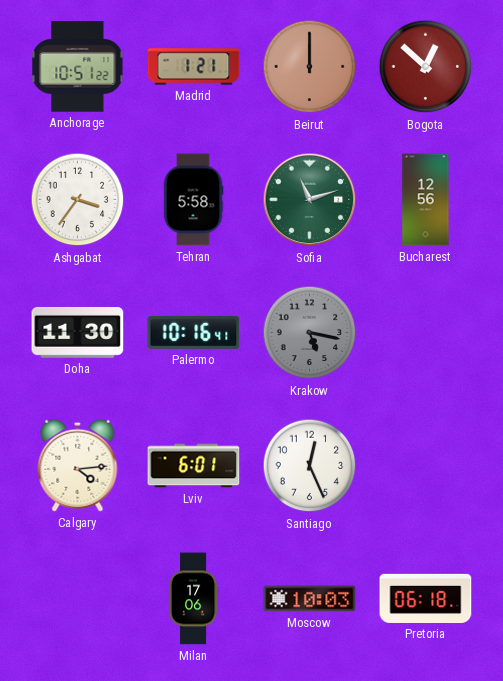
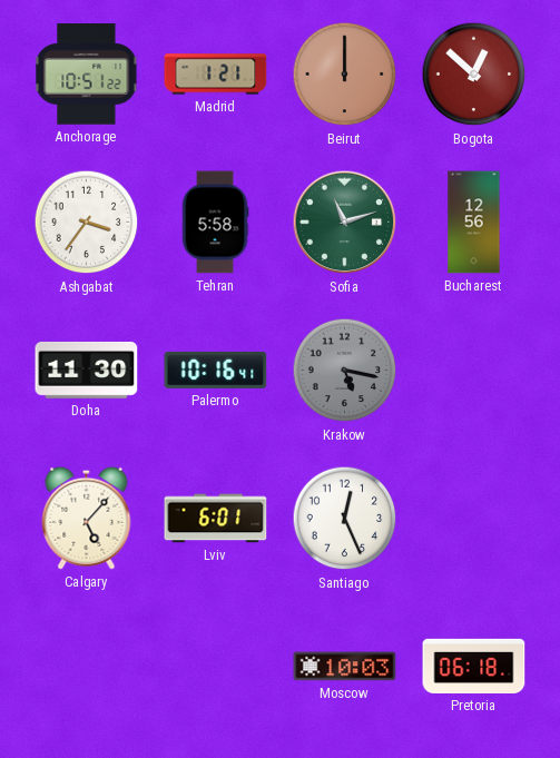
Calgary: 4:14 -> 5:07
Milan: 17:06 -> none
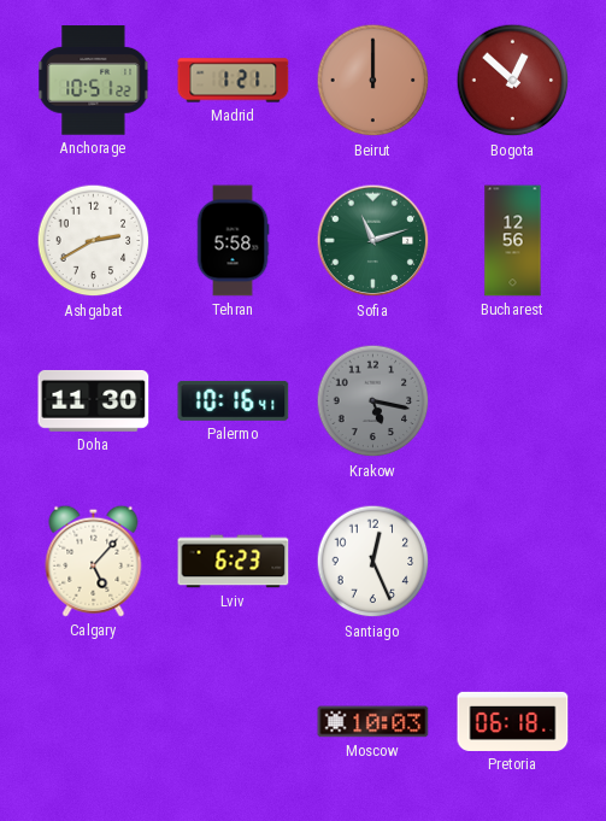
Ashgabat: 3:36 -> 2:40
Lviv: 6:01 -> 6:23
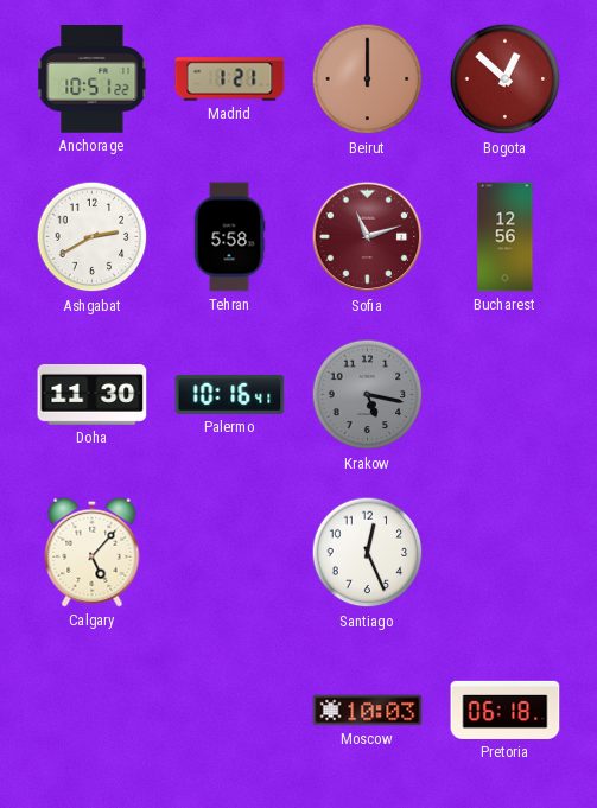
Sofia dial: green -> burgundy
Lviv: 6:23 -> none
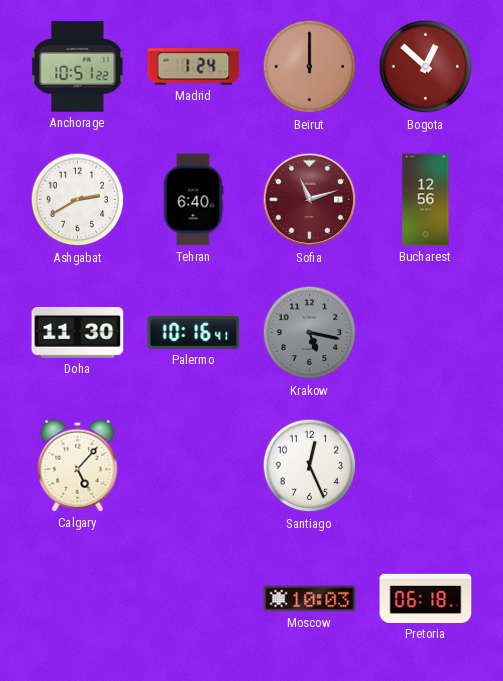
Madrid: 1:21 -> 1:24
Tehran: 5:58 -> 6:40
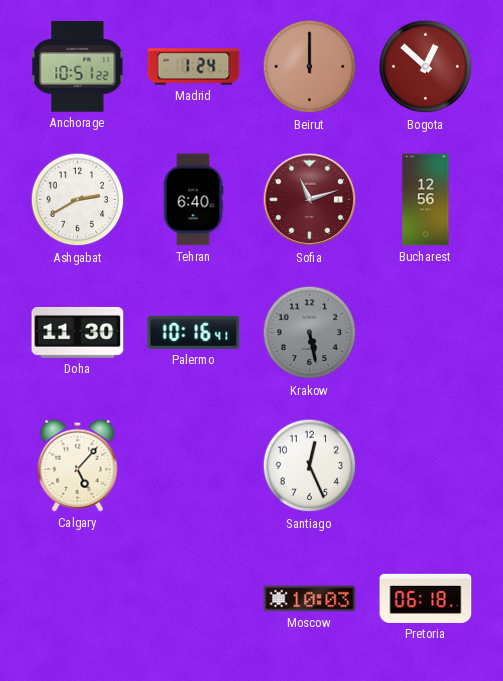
Krakow: 5:17 -> 5:28
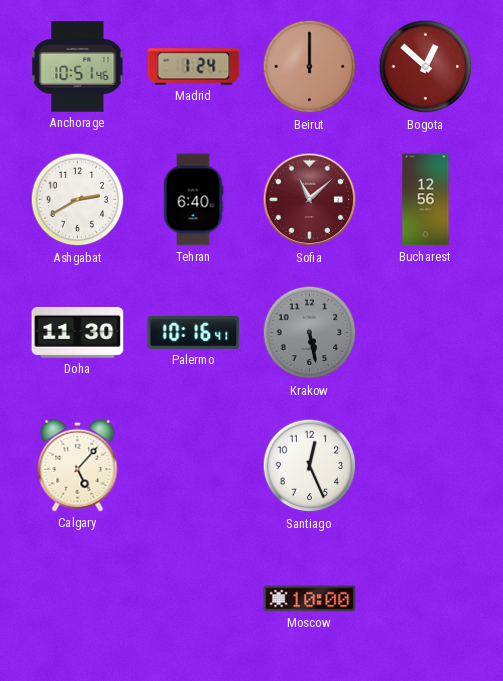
Anchorage: 10:51:22 -> 10:51:46
Sofia: 11:12 -> 11:08
Moscow: 10:03 -> 10:00
Pretoria: 06:18 -> none
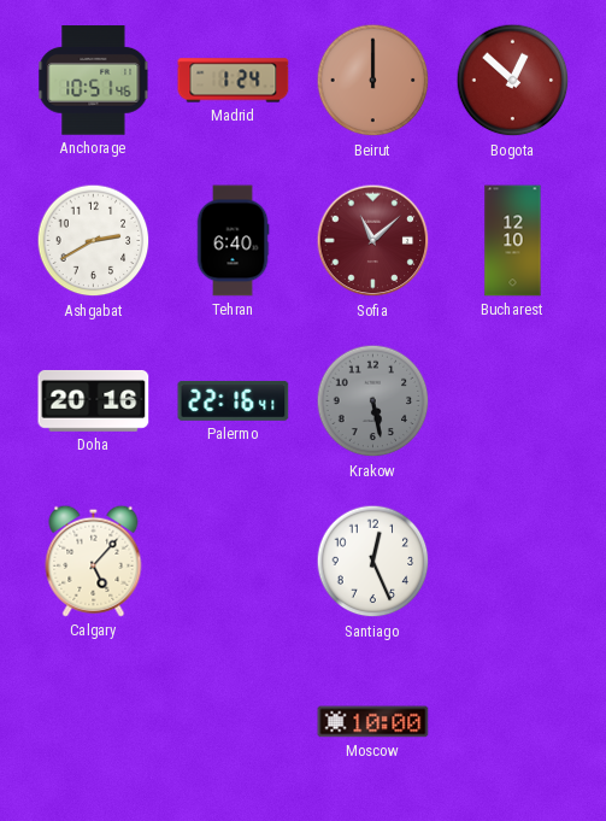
Bucharest: 12:56 -> 12:10
Doha: 11:30 -> 20:16
Palermo: 10:16 -> 22:16
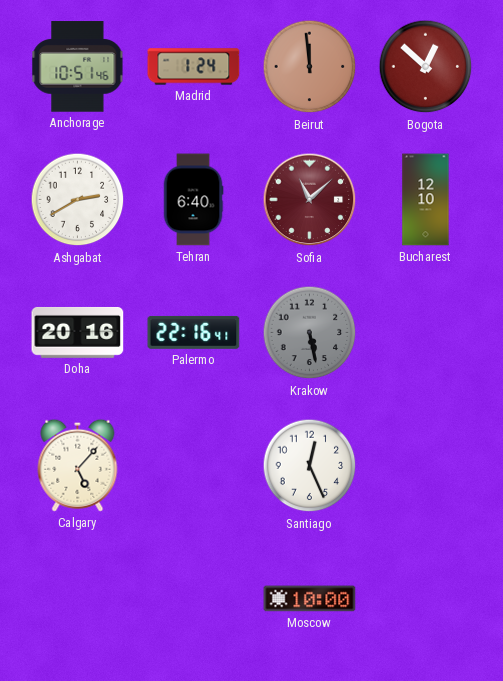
Beirut: 12:00 -> 11:59
